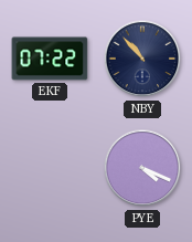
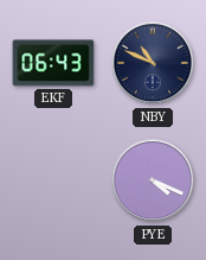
EKF: 07:22 -> 06:43
NBY: 10:53 -> 10:49
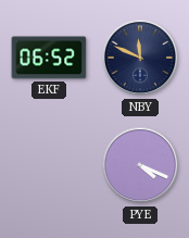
EKF: 06:43 -> 06:52
NBY: 10:49 -> 11:49
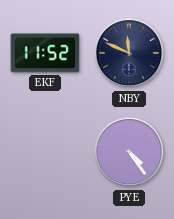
EKF: 06:52 -> 11:52
PYE: 4:19 -> 4:24
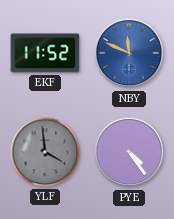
NBY dial: navy -> blue
YLF: none -> 3:59
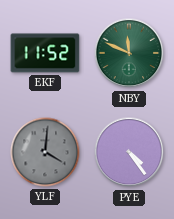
NBY dial: blue -> green
YLF: 3:59 -> 4:01
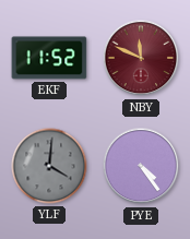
NBY dial: green -> burgundy
